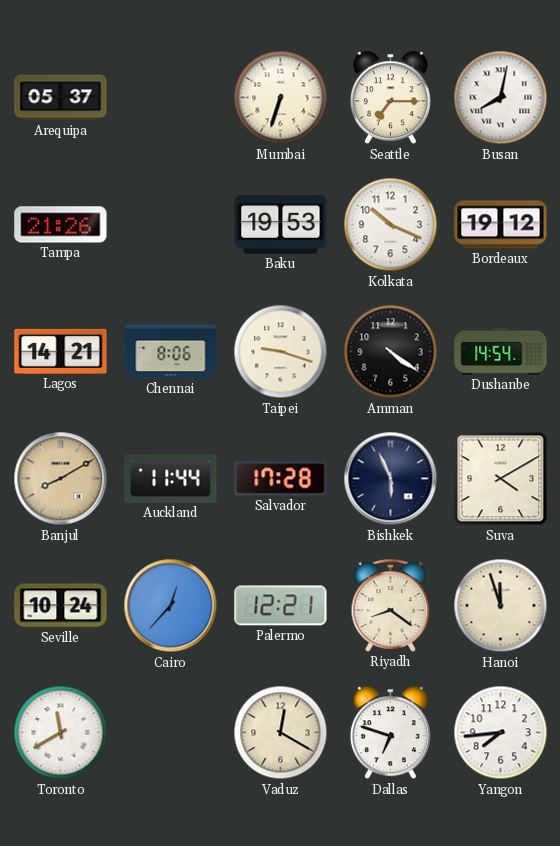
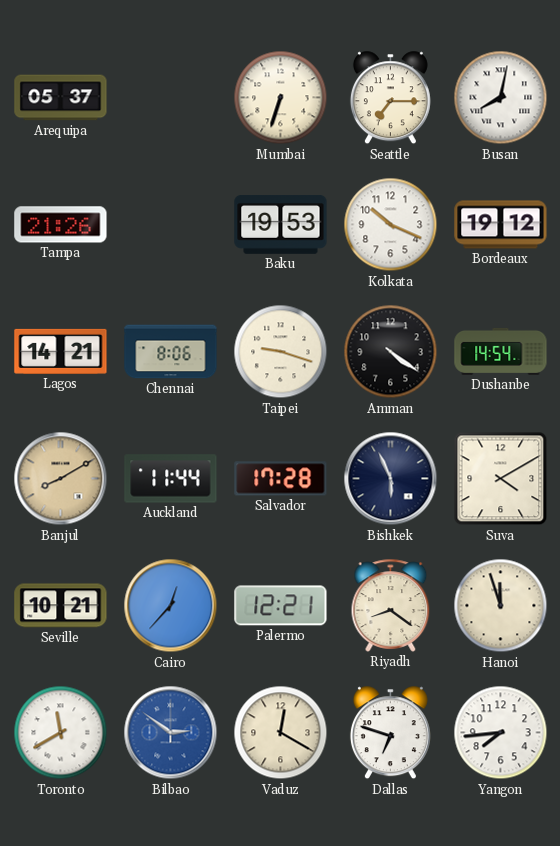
Seville: 10:24 -> 10:21
Bilbao: none -> 2:51
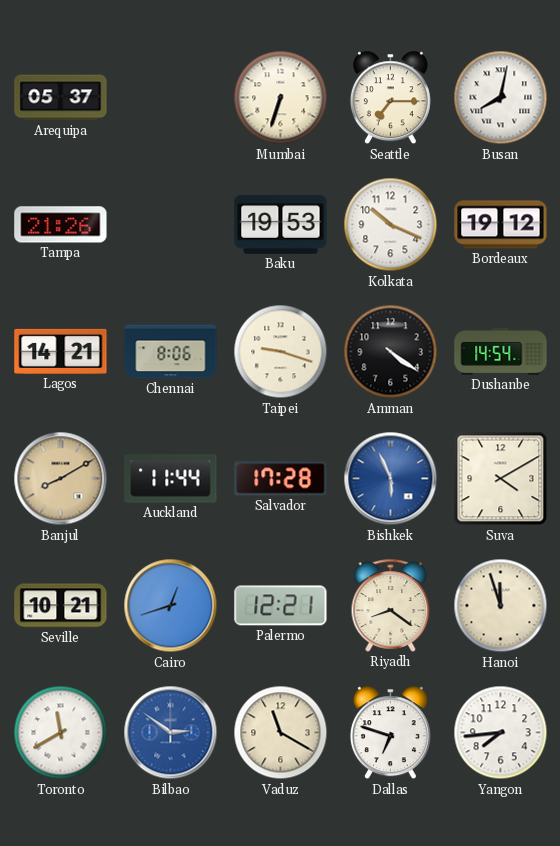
Bishkek dial: navy -> blue
Cairo: 12:37 -> 12:42
Vaduz: 12:20 -> 11:20
